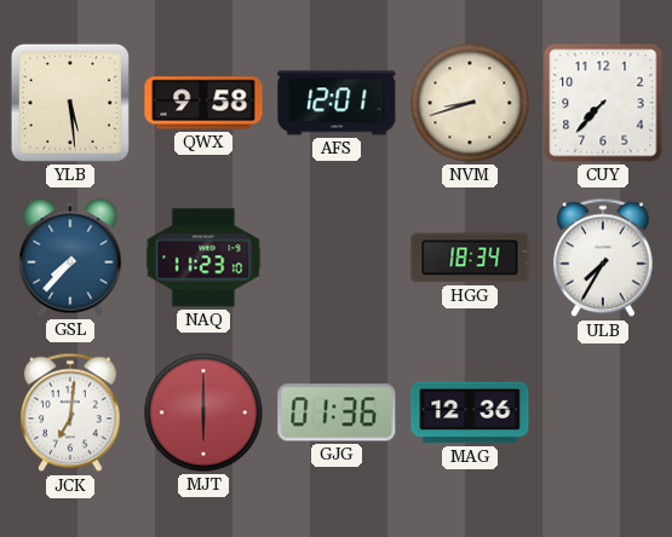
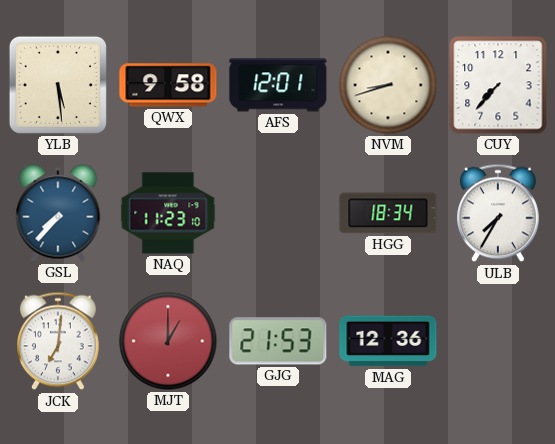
MJT: 6:00 -> 1:00
GJG: 01:36 -> 21:53
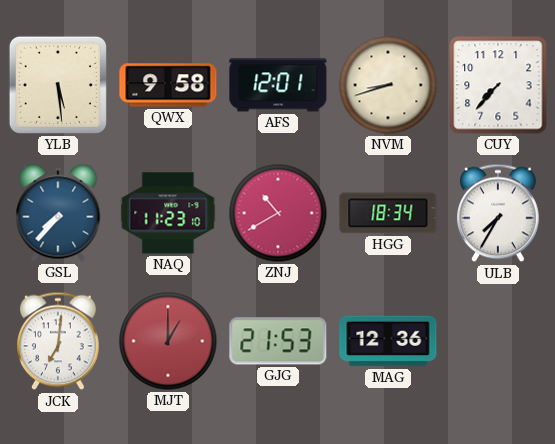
ZNJ: none -> 10:40
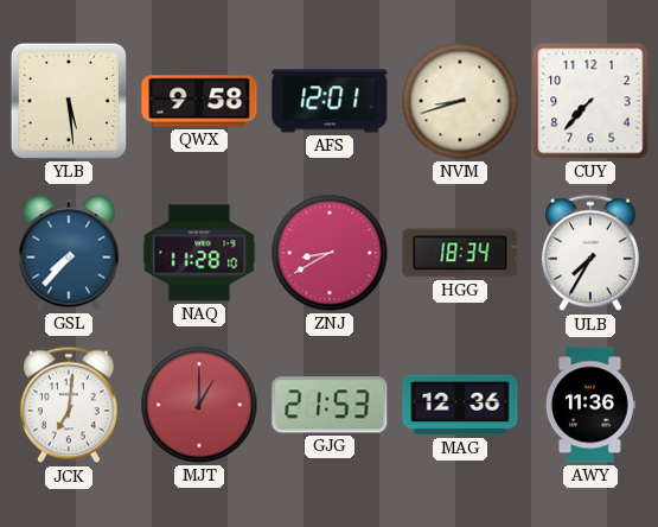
NAQ: 11:23 -> 11:28
ZNJ: 10:40 -> 8:40
AWY: none -> 11:36
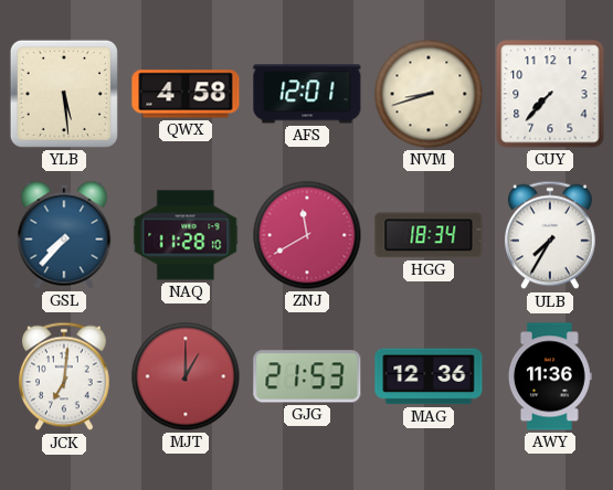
QWX: 9:58 -> 4:58
ZNJ: 8:40 -> 11:40
